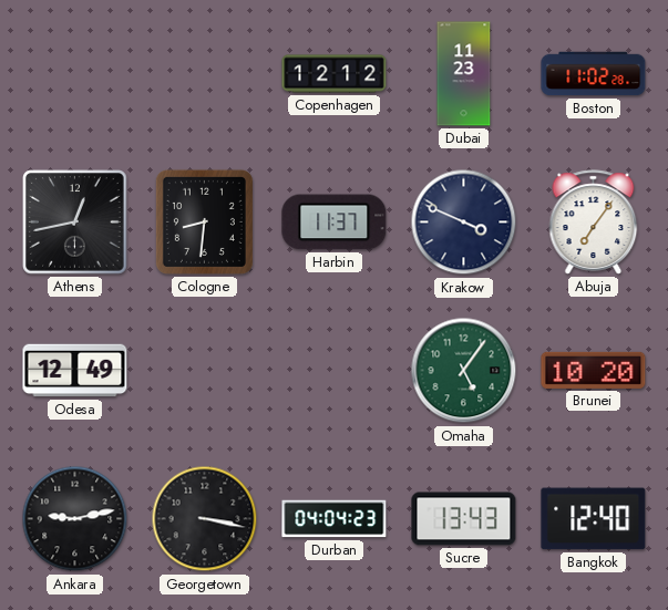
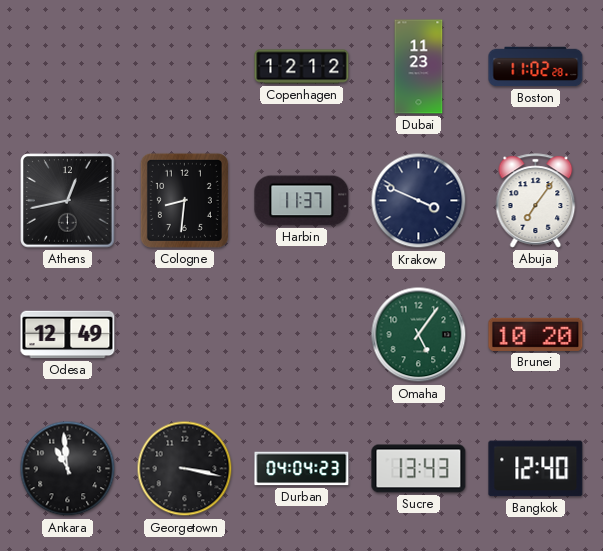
Ankara: 9:13 -> 10:59
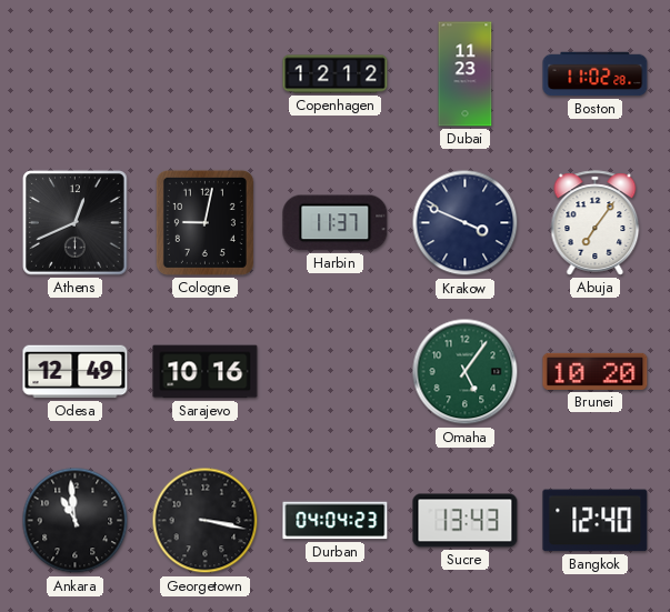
Athens: 12:43 -> 12:41
Cologne: 8:31 -> 9:02
Sarajevo: none -> 10:16
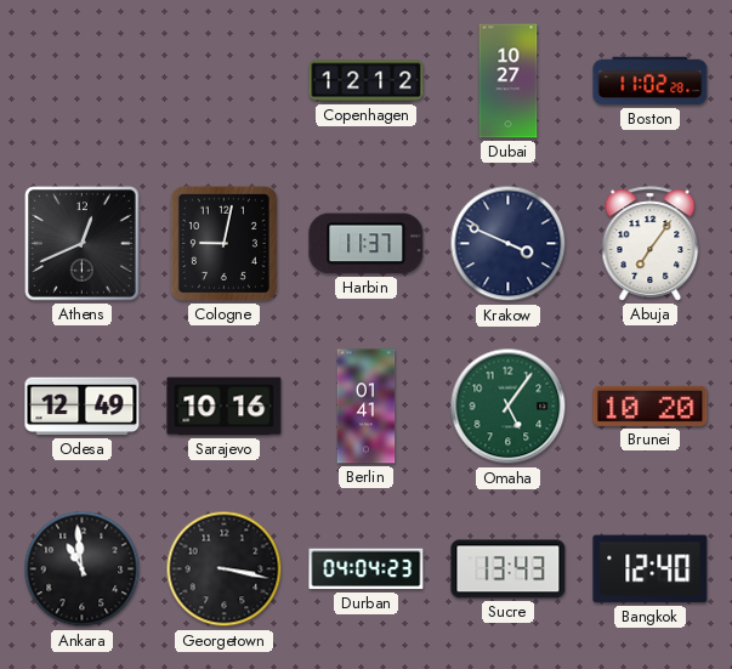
Dubai: 11:23 -> 10:27
Berlin: none -> 01:41
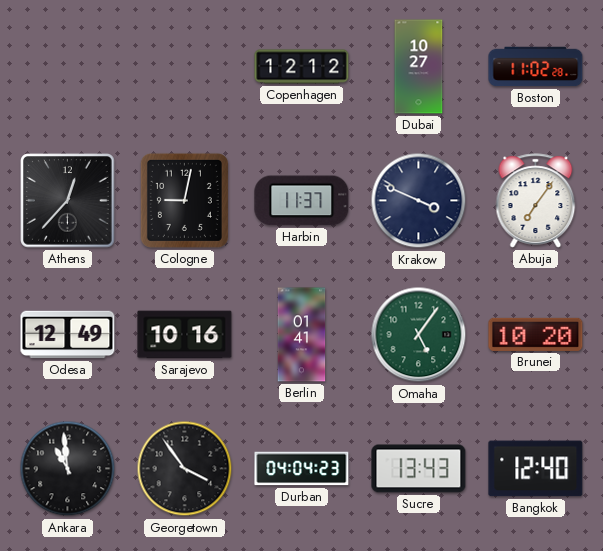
Athens: 12:41 -> 12:37
Georgetown: 3:17 -> 3:54
